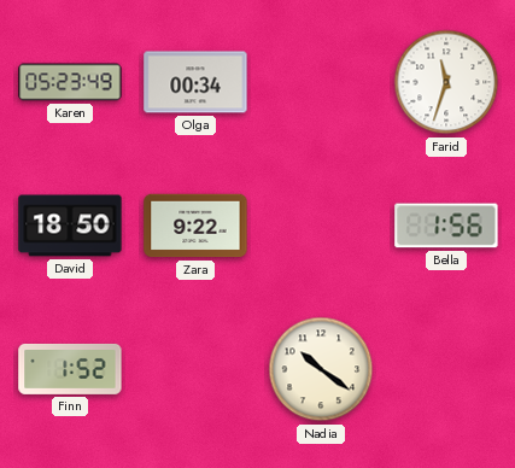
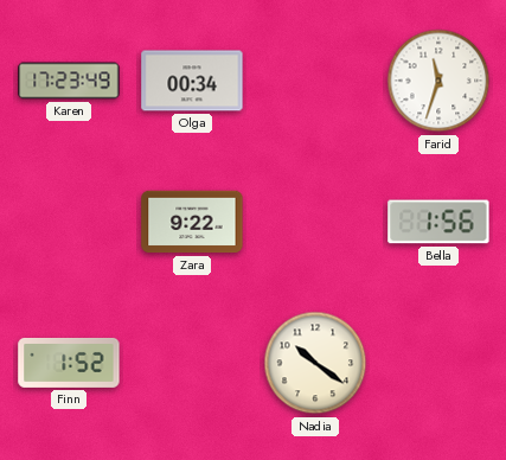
Karen: 05:23 -> 17:23
David: 18:50 -> none
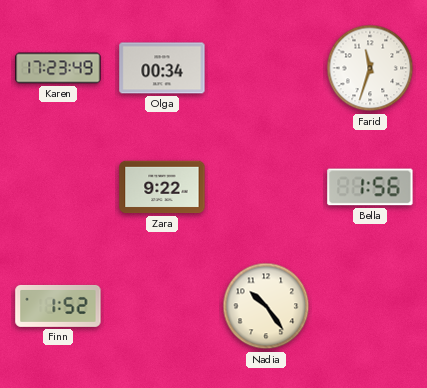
Nadia: 10:21 -> 10:24
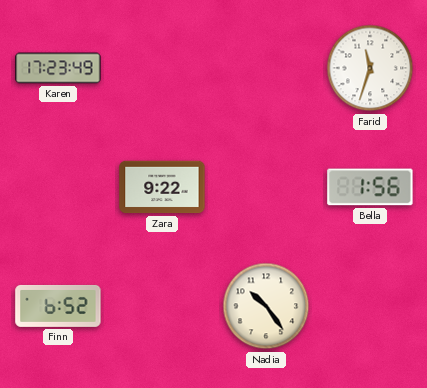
Olga: 00:34 -> none
Finn: 1:52 -> 6:52
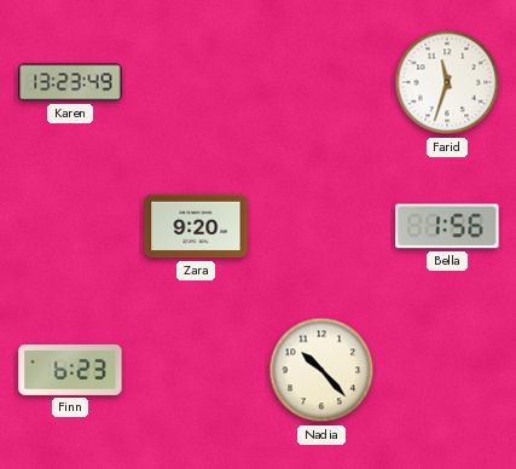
Karen: 17:23 -> 13:23
Zara: 9:22 -> 9:20
Finn: 6:52 -> 6:23
Nadia: 10:24 -> 10:23
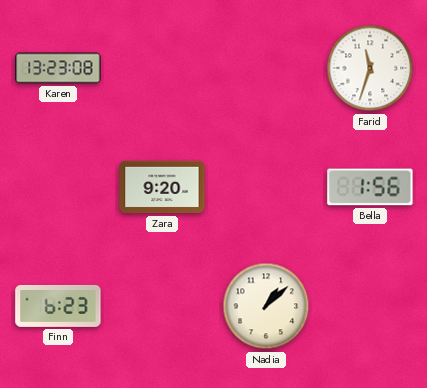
Karen: 13:23:49 -> 13:23:08
Nadia: 10:23 -> 1:08
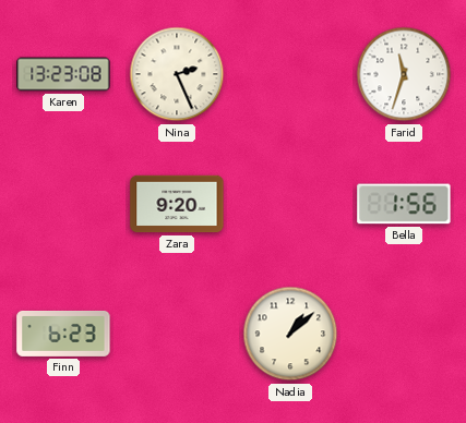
Nina: none -> 2:26
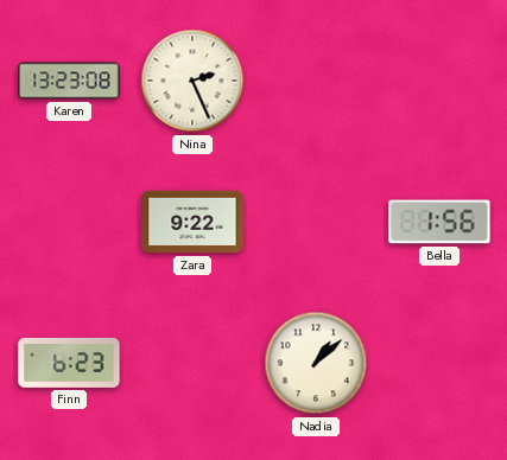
Farid: 11:33 -> none
Zara: 9:20 -> 9:22
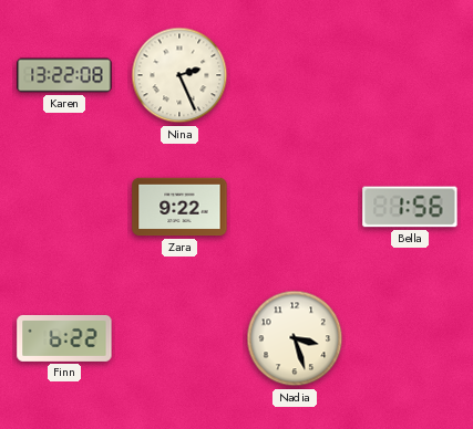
Karen: 13:23 -> 13:22
Finn: 6:23 -> 6:22
Nadia: 1:08 -> 3:27
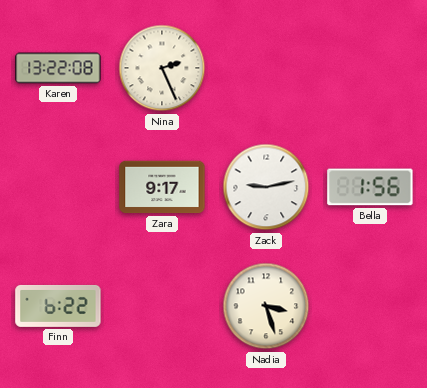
Zara: 9:22 -> 9:17
Zack: none -> 9:13
